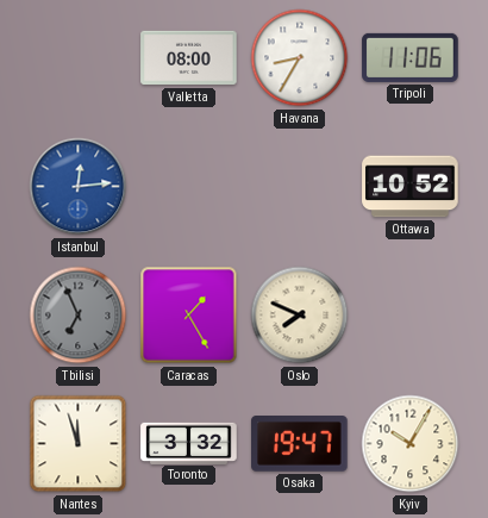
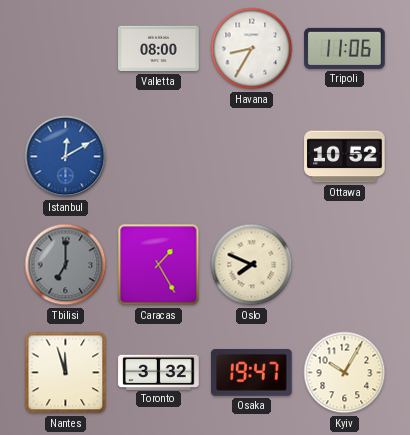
Istanbul: 12:14 -> 12:10
Tbilisi: 6:56 -> 7:00
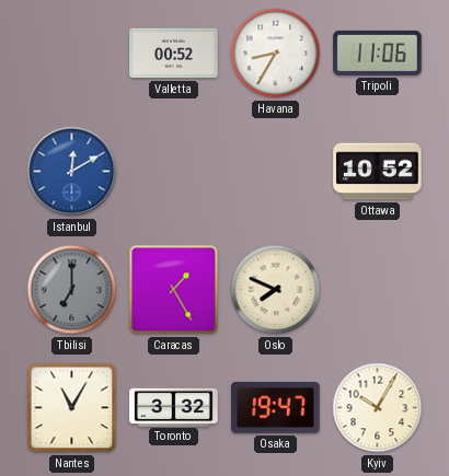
Valletta: 08:00 -> 00:52
Nantes: 11:57 -> 11:05
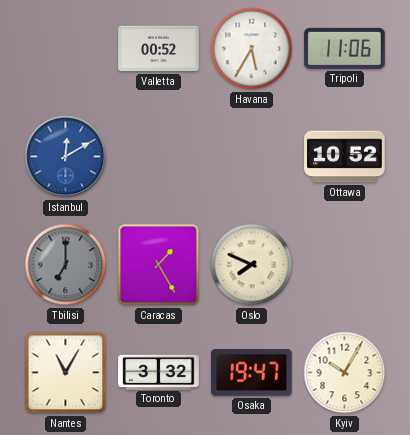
Havana: 8:35 -> 5:35
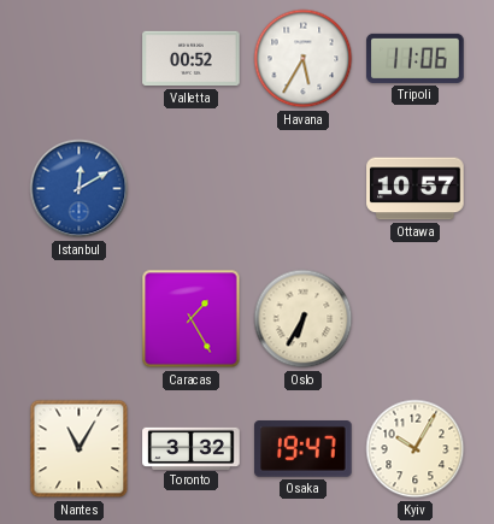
Ottawa: 10:52 -> 10:57
Tbilisi: 7:00 -> none
Oslo: 7:49 -> 6:35
